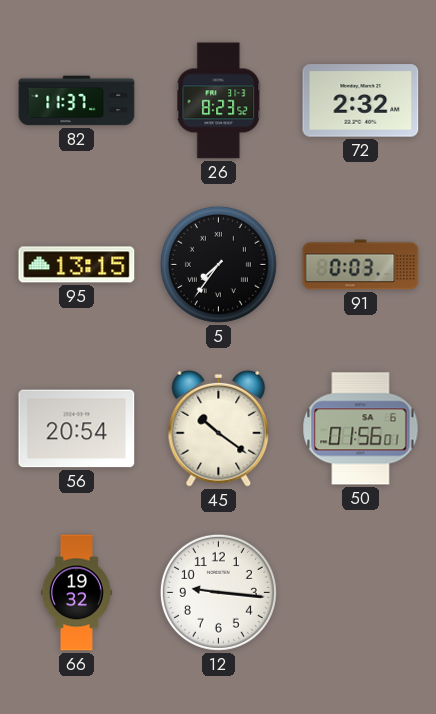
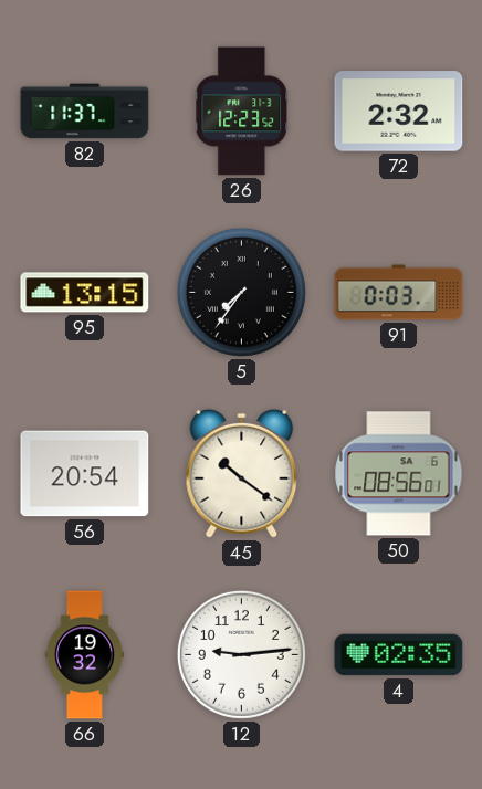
26: 8:23 -> 12:23
50: 01:56 -> 08:56
12: 9:16 -> 9:14
4: none -> 02:35
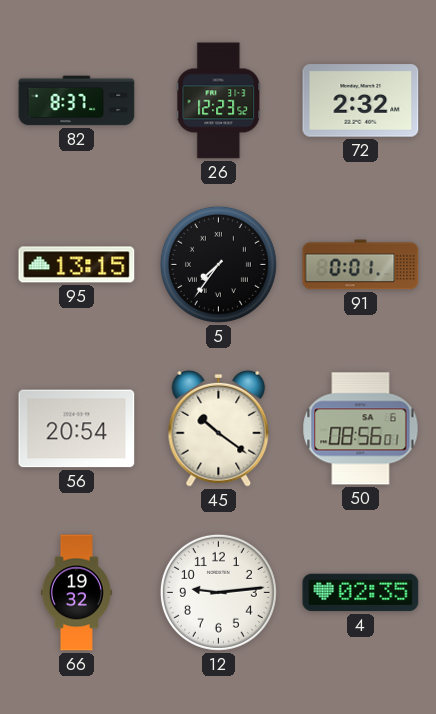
82: 11:37 -> 8:37
91: 0:03 -> 0:01
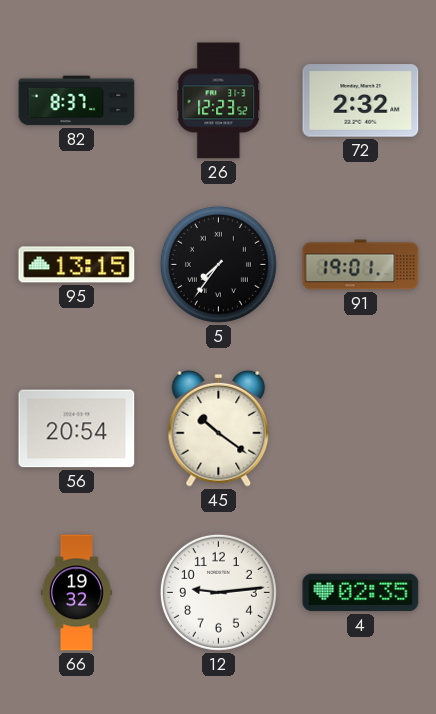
91: 0:01 -> 19:01
50: 08:56 -> none
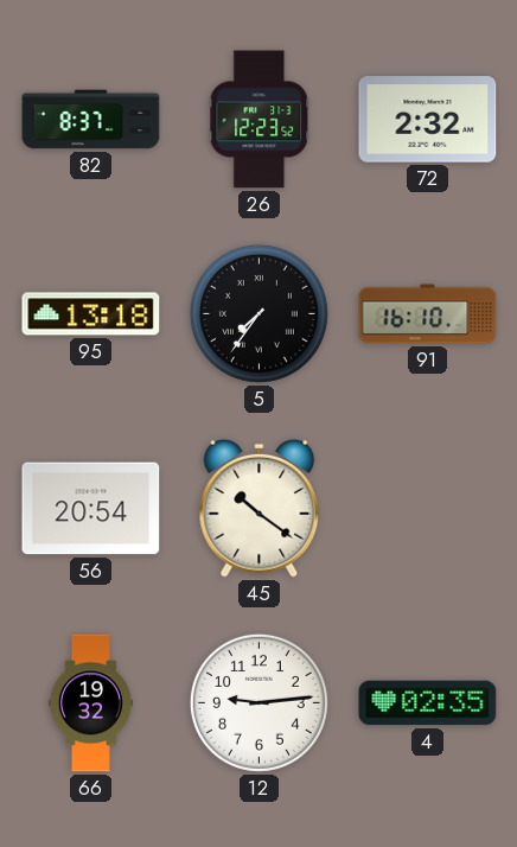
95: 13:15 -> 13:18
91: 19:01 -> 16:10
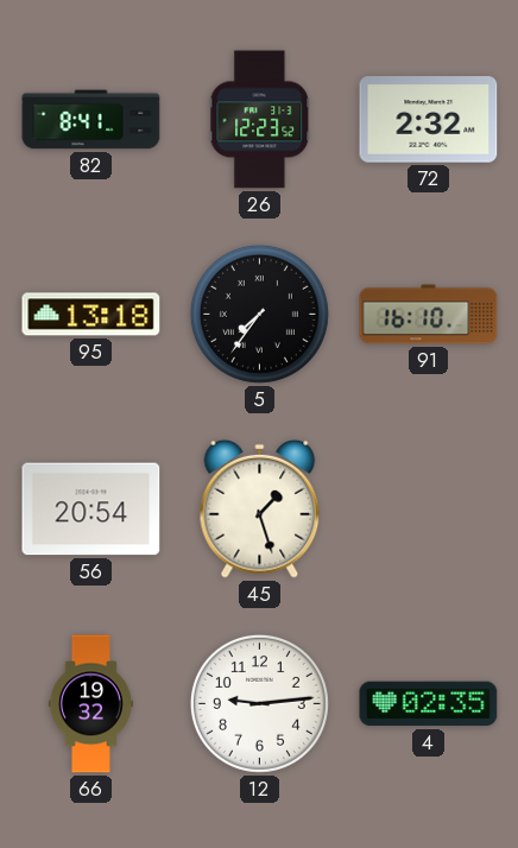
82: 8:37 -> 8:41
45: 10:21 -> 1:27
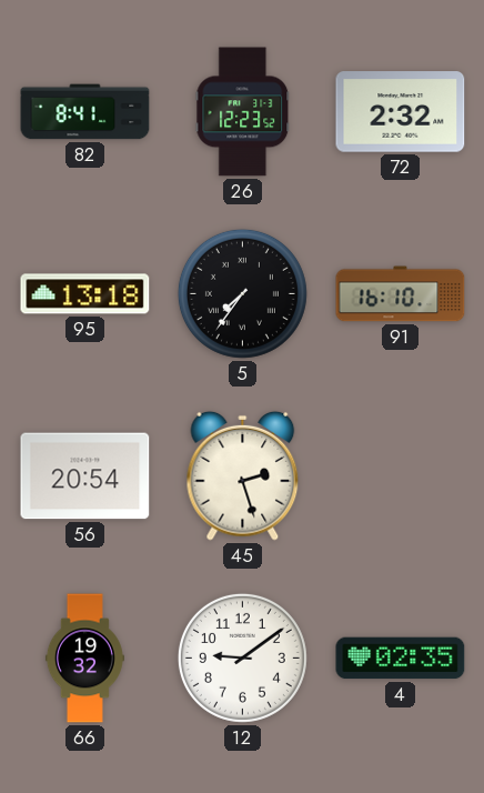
45: 1:27 -> 2:27
12: 9:14 -> 9:09
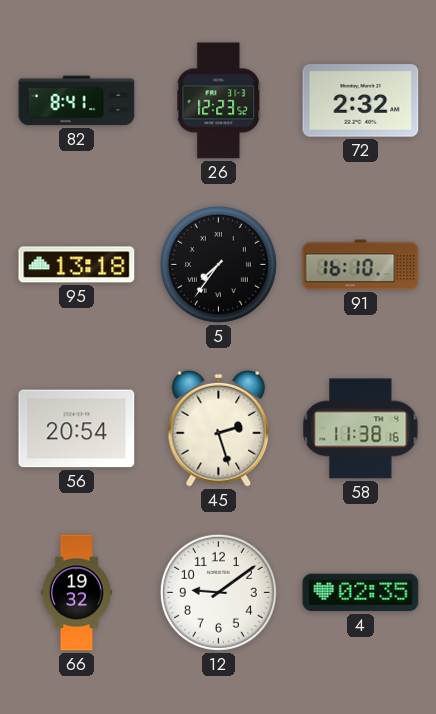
58: none -> 11:38
